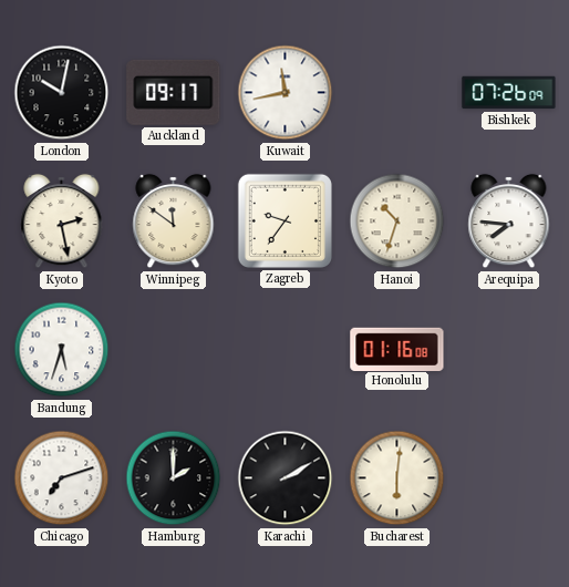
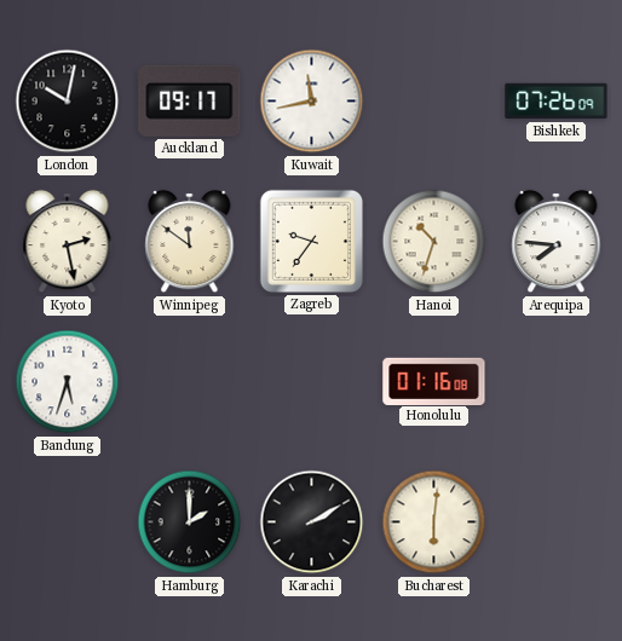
Chicago: 7:12 -> none
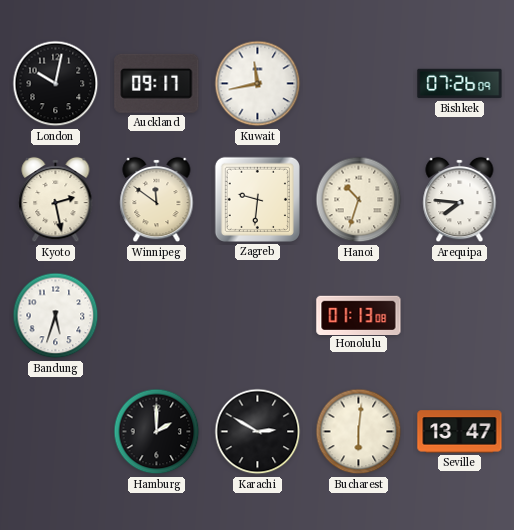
Zagreb: 9:36 -> 9:31
Honolulu: 01:16 -> 01:13
Karachi: 2:10 -> 2:50
Seville: none -> 13:47
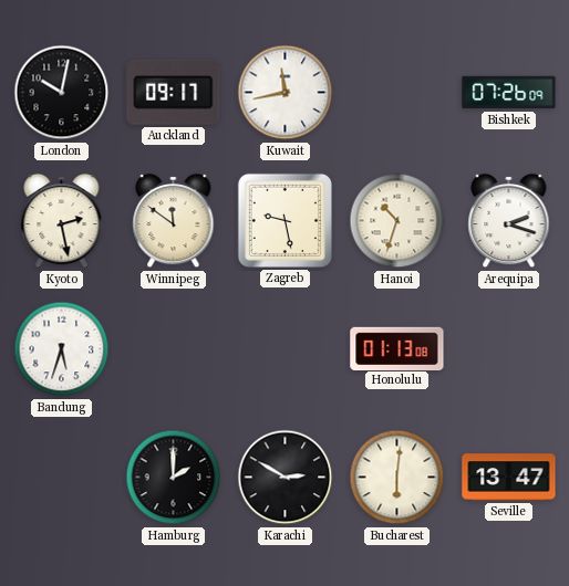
Zagreb: 9:31 -> 9:28
Arequipa: 7:46 -> 2:18
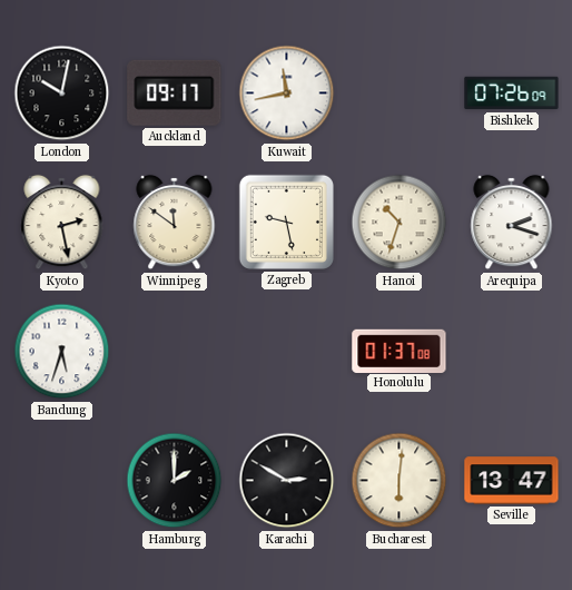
Honolulu: 01:13 -> 01:37
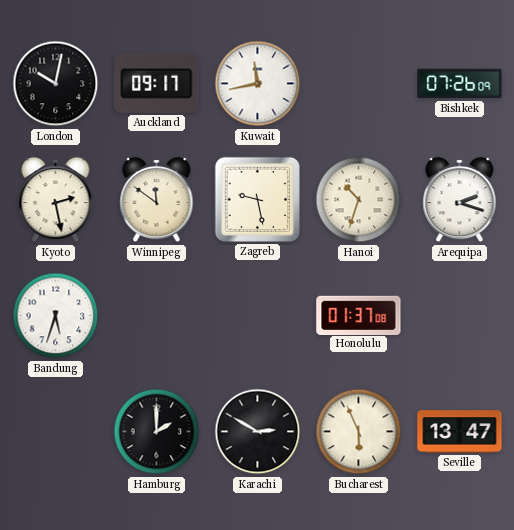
Bucharest: 6:01 -> 5:56
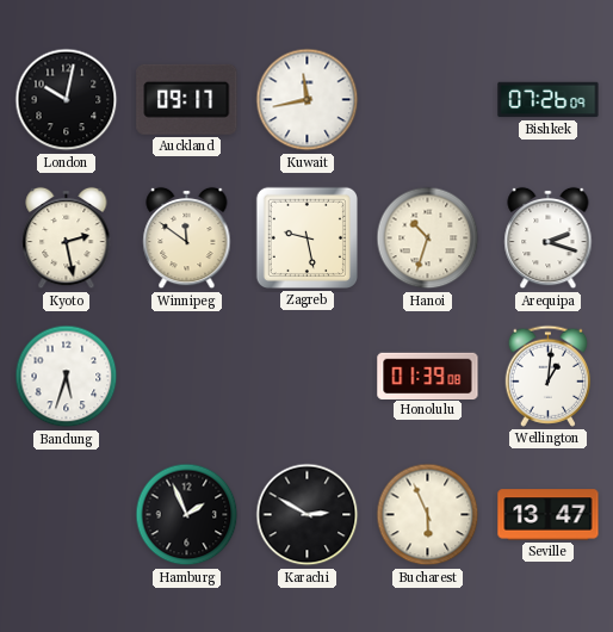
Honolulu: 01:37 -> 01:39
Wellington: none -> 1:01
Hamburg: 2:00 -> 1:56
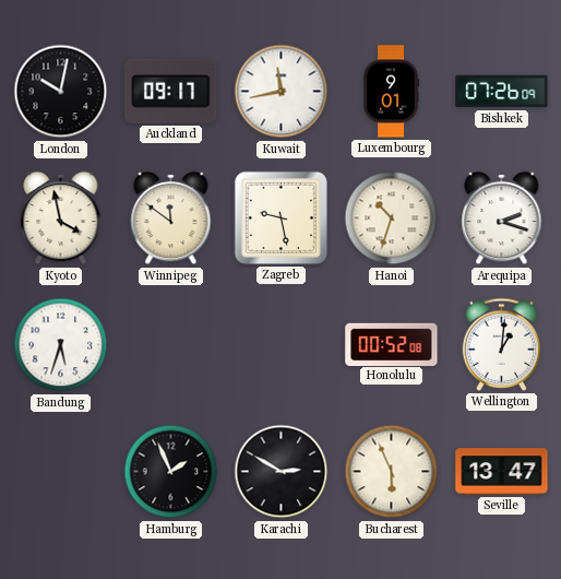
Luxembourg: none -> 9:01
Kyoto: 2:28 -> 3:58
Honolulu: 01:39 -> 00:52
